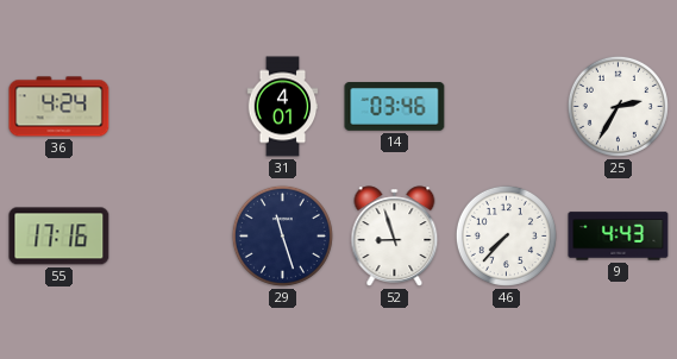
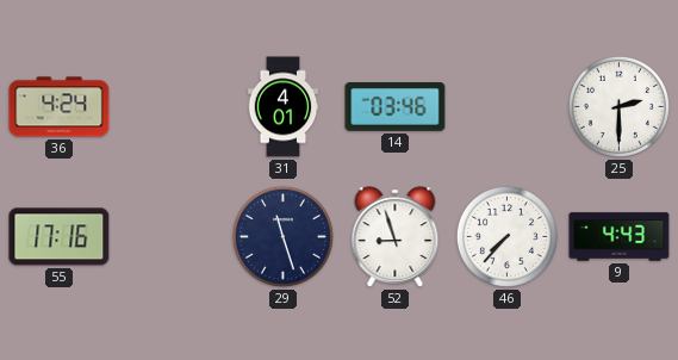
25: 2:35 -> 2:30
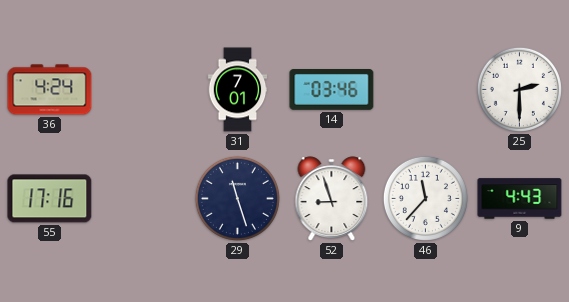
31: 4:01 -> 7:01
46: 7:37 -> 11:37
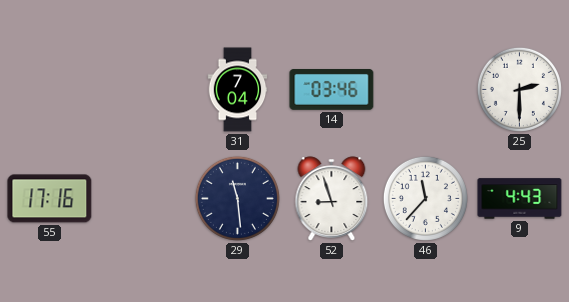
36: 4:24 -> none
31: 7:01 -> 7:04
29: 11:27 -> 11:29
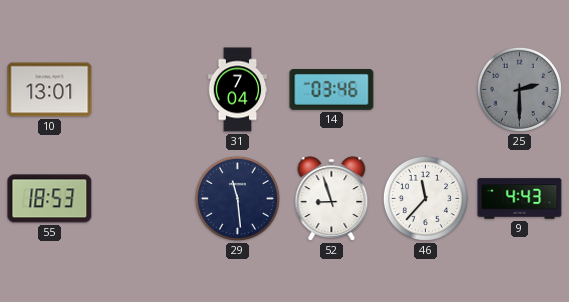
10: none -> 13:01
25 dial: white -> grey
55: 17:16 -> 18:53
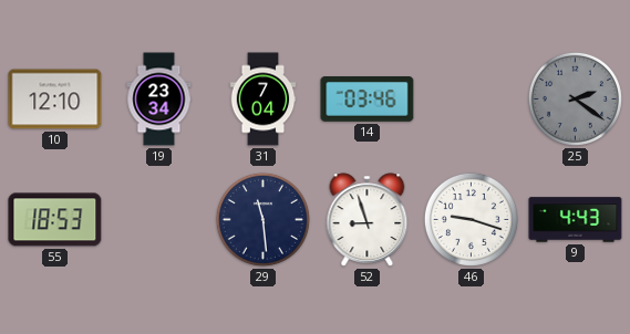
10: 13:01 -> 12:10
19: none -> 23:34
25: 2:30 -> 2:21
46: 11:37 -> 9:18
